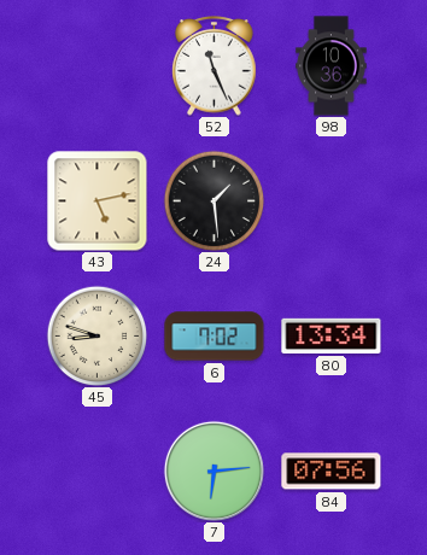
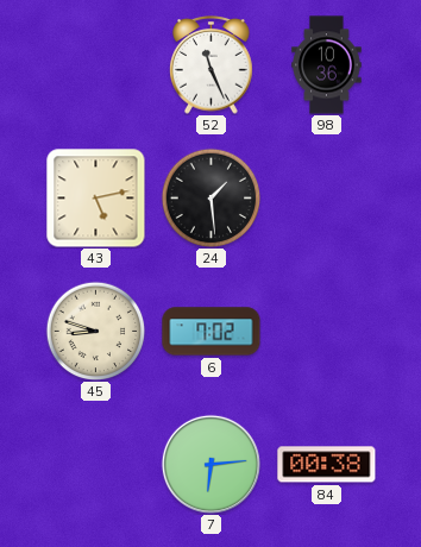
80: 13:34 -> none
84: 07:56 -> 00:38
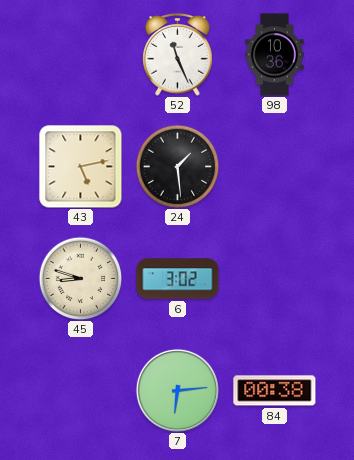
6: 7:02 -> 3:02
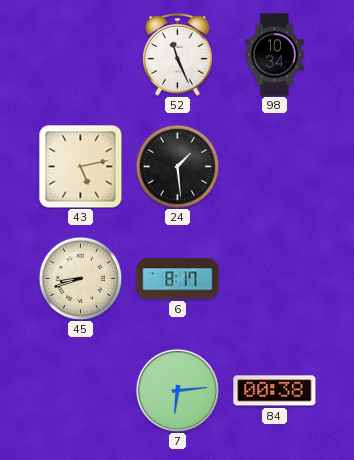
98: 10:36 -> 10:34
45: 8:48 -> 8:42
6: 3:02 -> 8:17
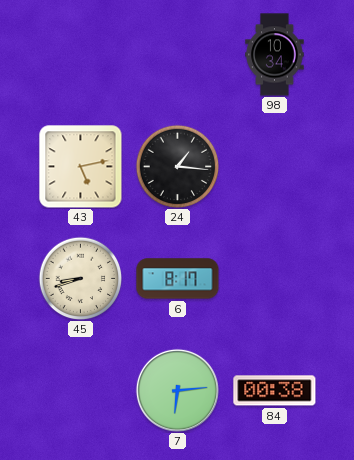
52: 11:26 -> none
24: 1:29 -> 1:16
